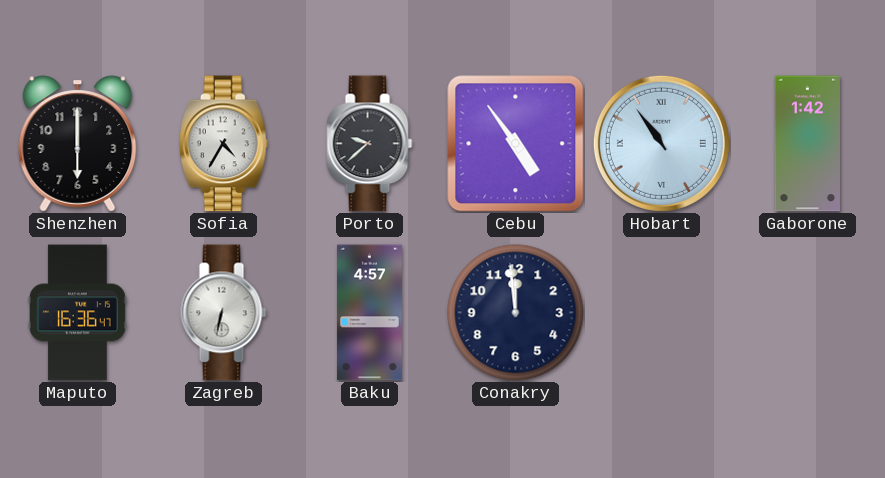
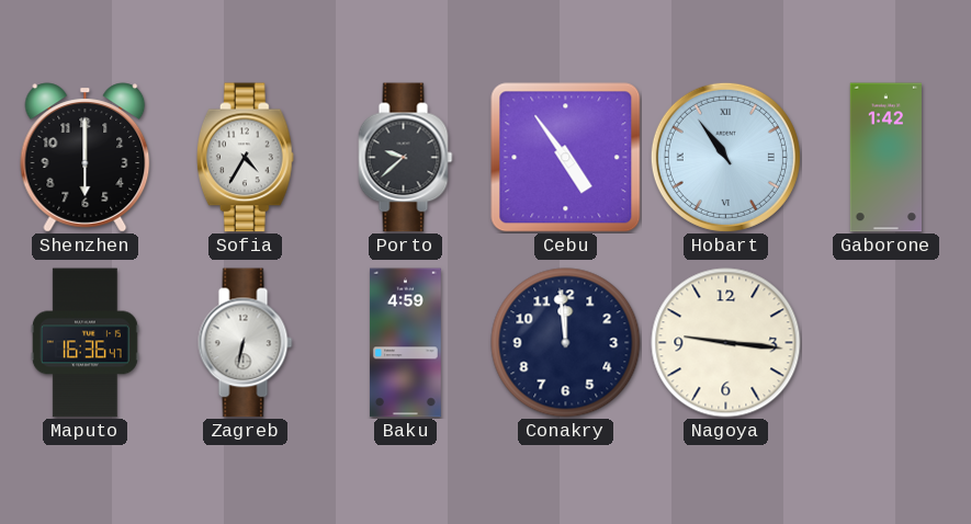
Baku: 4:57 -> 4:59
Nagoya: none -> 9:16
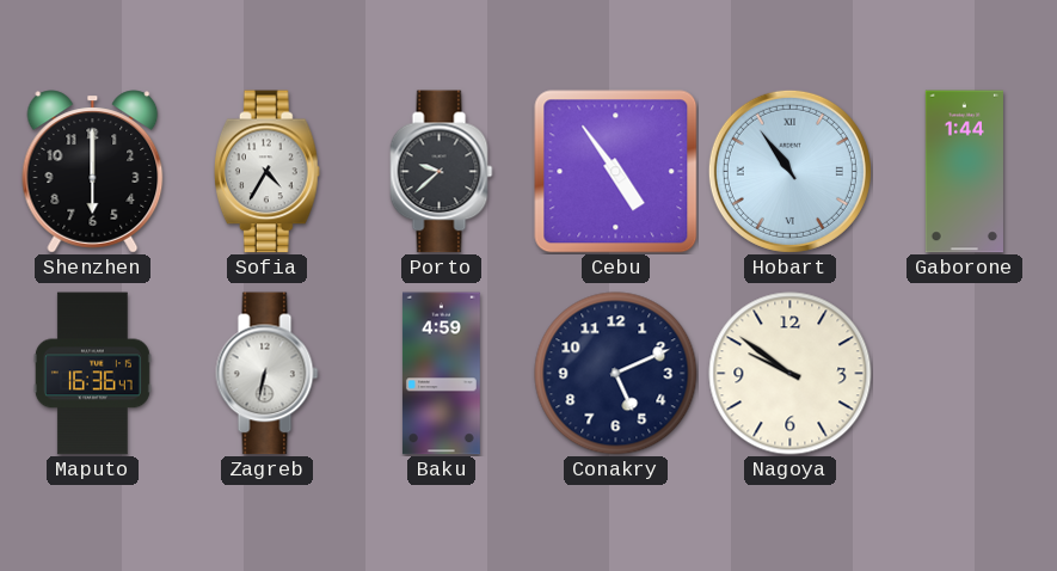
Gaborone: 1:42 -> 1:44
Conakry: 11:59 -> 5:11
Nagoya: 9:16 -> 9:51
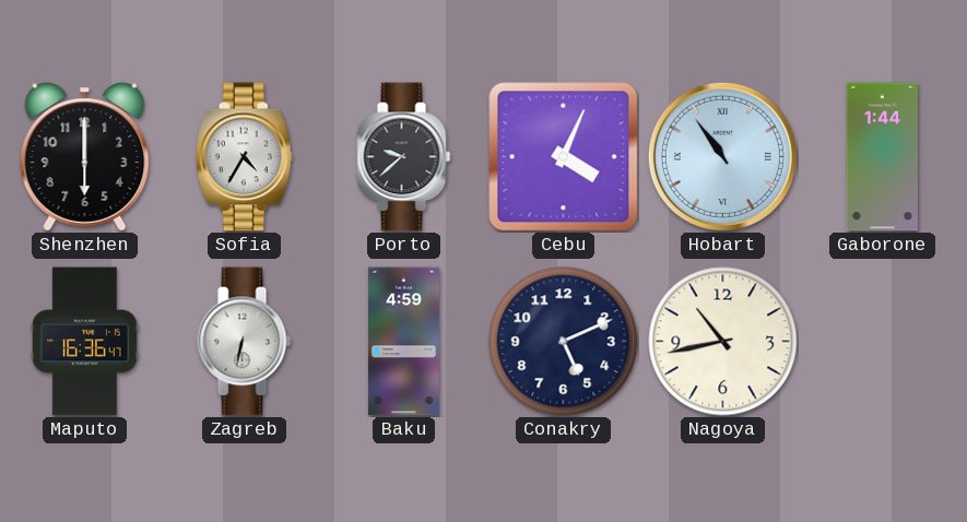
Cebu: 4:54 -> 4:04
Nagoya: 9:51 -> 10:43
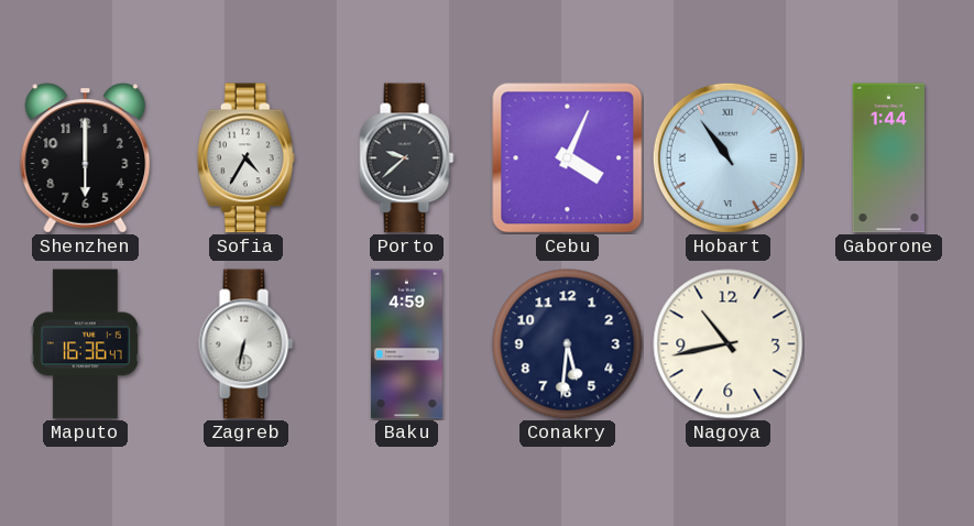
Conakry: 5:11 -> 5:31
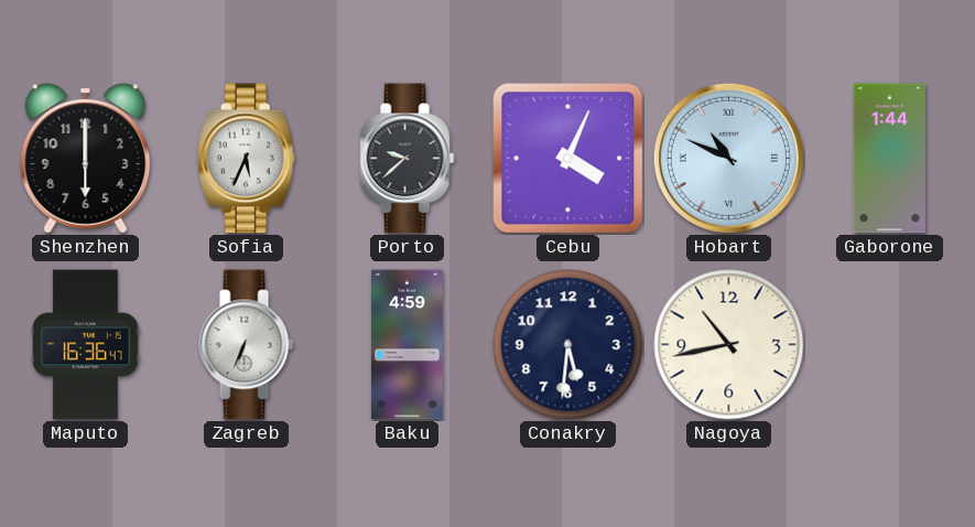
Sofia: 4:35 -> 5:34
Hobart: 10:54 -> 10:49
Zagreb: 6:32 -> 6:34
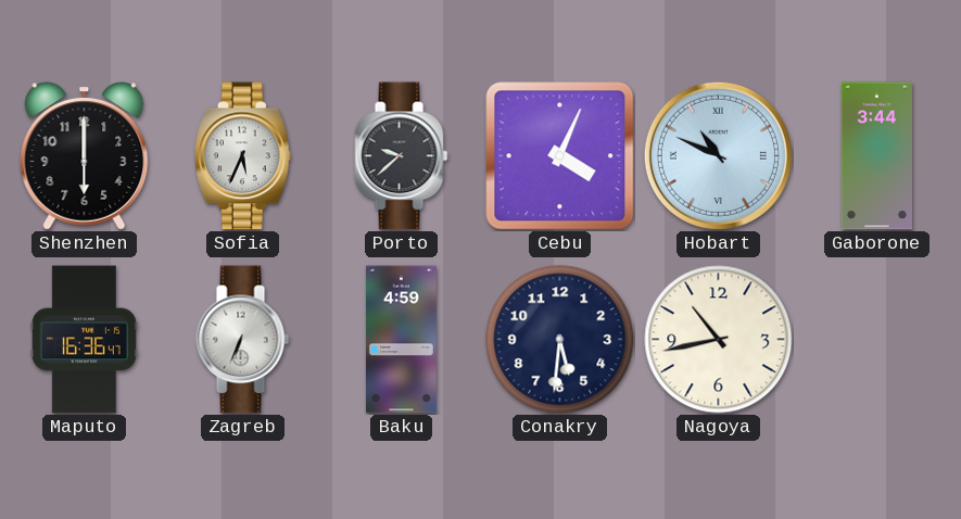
Gaborone: 1:44 -> 3:44
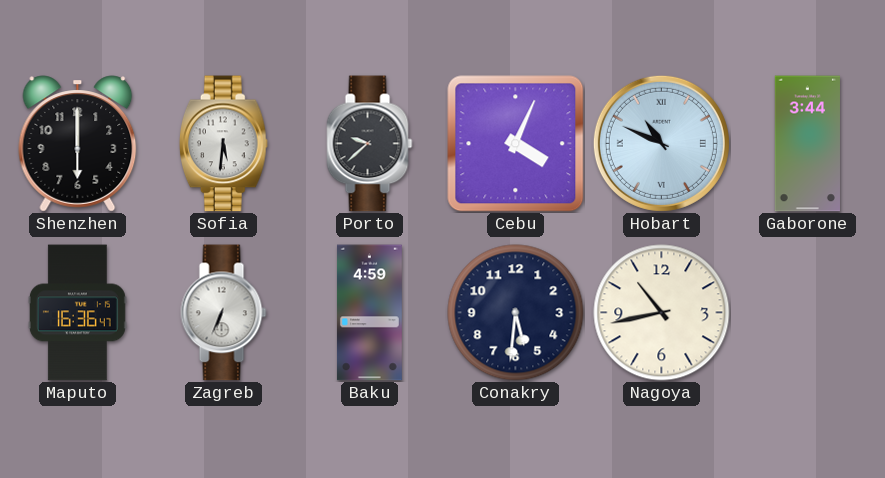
Sofia: 5:34 -> 5:31
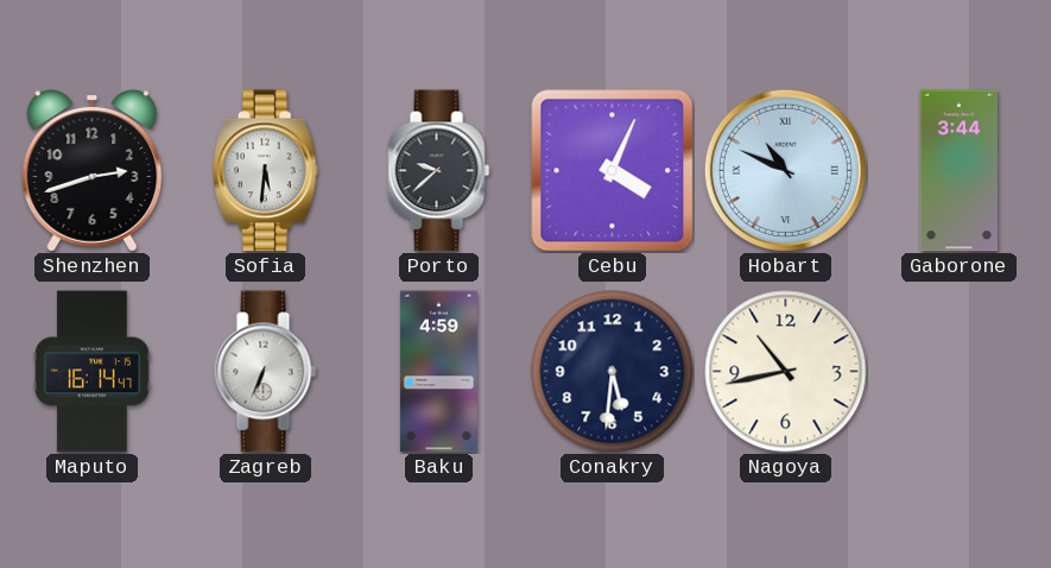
Shenzhen: 6:00 -> 2:42
Maputo: 16:36 -> 16:14
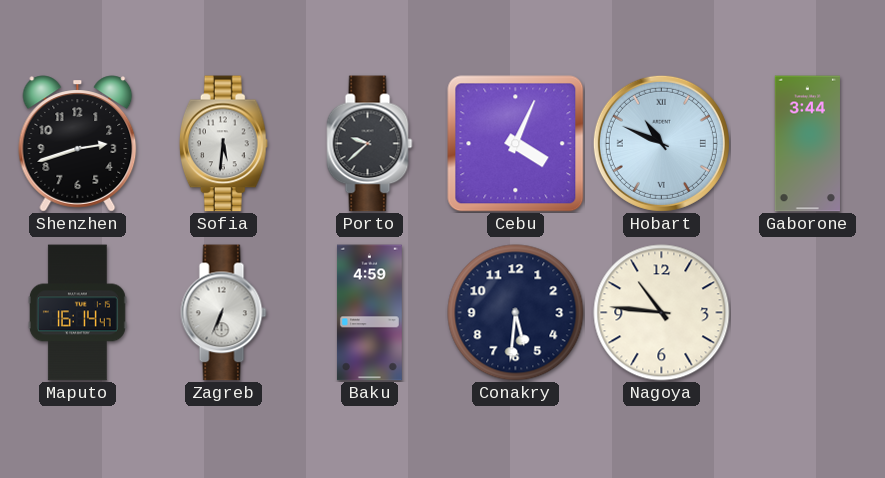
Nagoya: 10:43 -> 10:46
